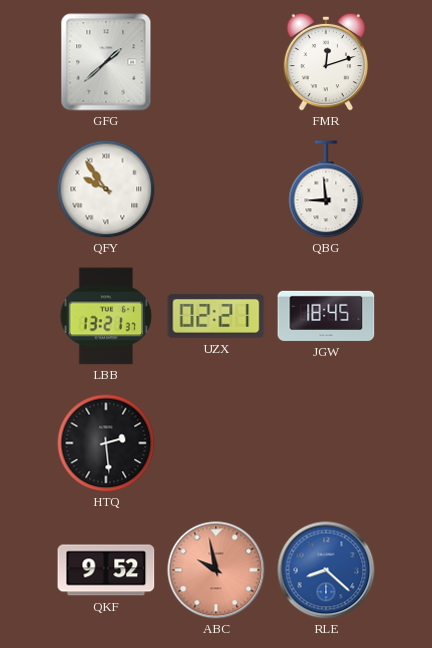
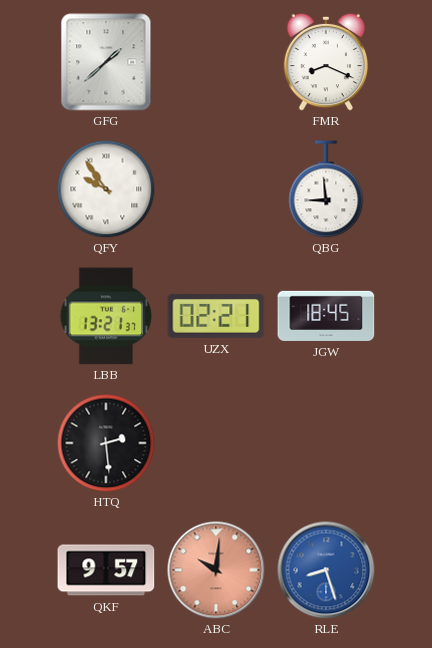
FMR: 12:12 -> 8:19
QKF: 9:52 -> 9:57
ABC: 9:58 -> 10:01
RLE: 8:22 -> 8:27
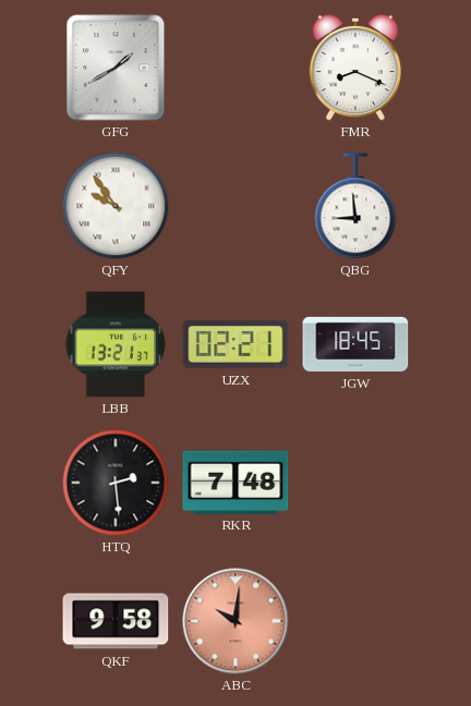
GFG: 1:38 -> 1:40
RKR: none -> 7:48
QKF: 9:57 -> 9:58
RLE: 8:27 -> none
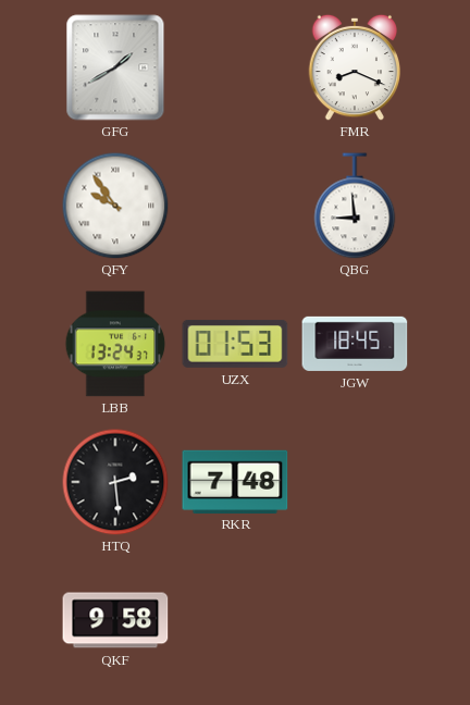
LBB: 13:21 -> 13:24
UZX: 02:21 -> 01:53
ABC: 10:01 -> none
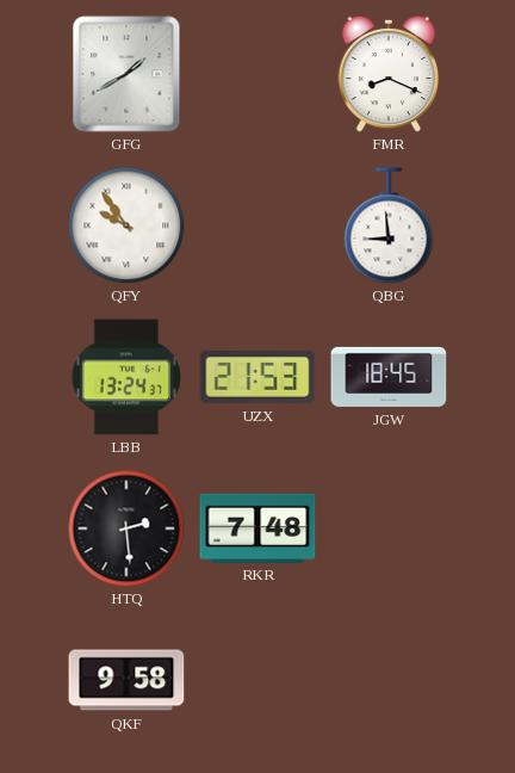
UZX: 01:53 -> 21:53
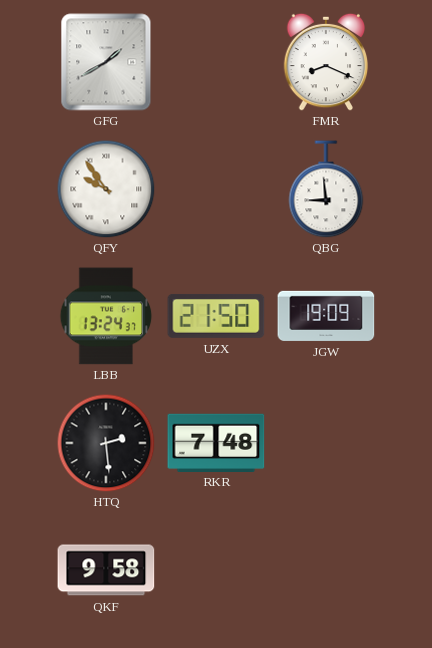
UZX: 21:53 -> 21:50
JGW: 18:45 -> 19:09
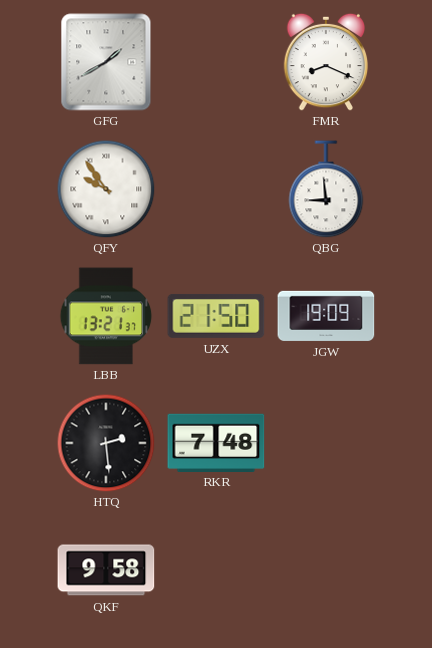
LBB: 13:24 -> 13:21
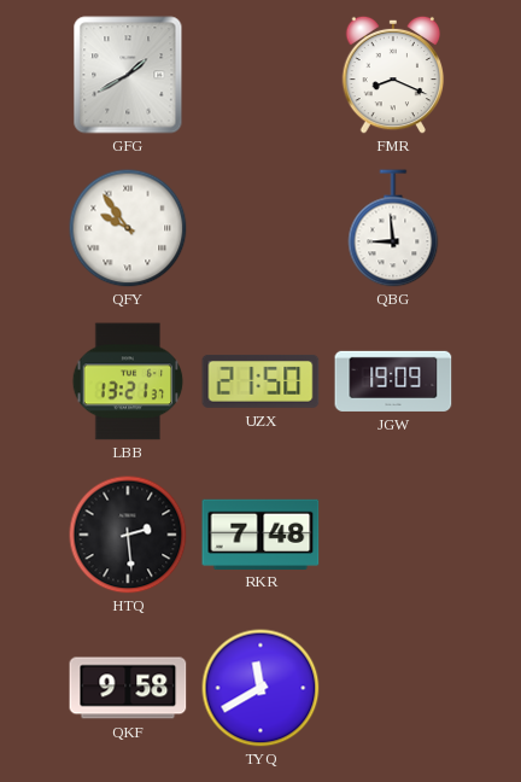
TYQ: none -> 11:40
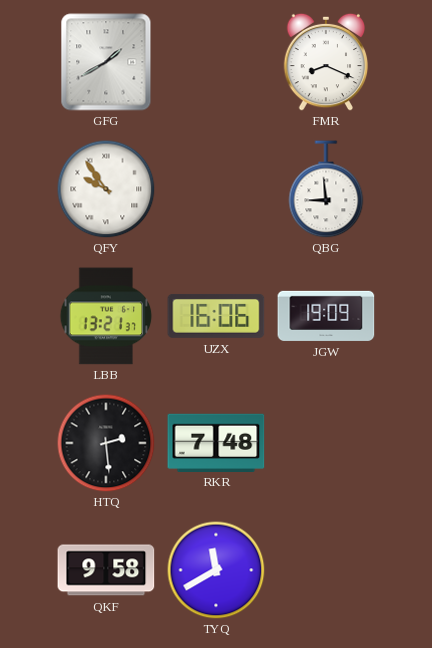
UZX: 21:50 -> 16:06
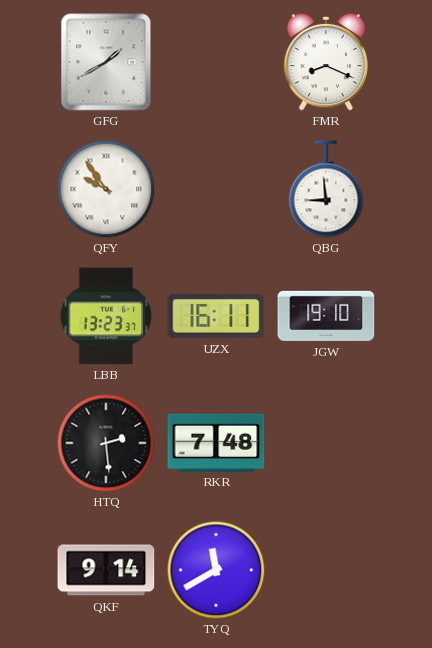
LBB: 13:21 -> 13:23
UZX: 16:06 -> 16:11
JGW: 19:09 -> 19:10
QKF: 9:58 -> 9:14
